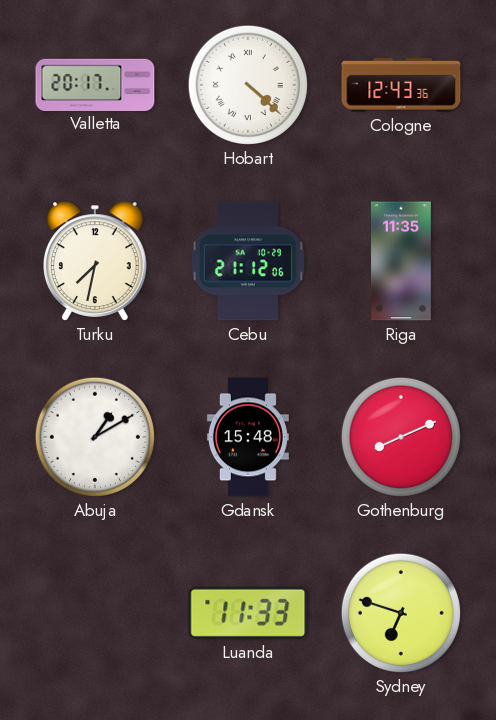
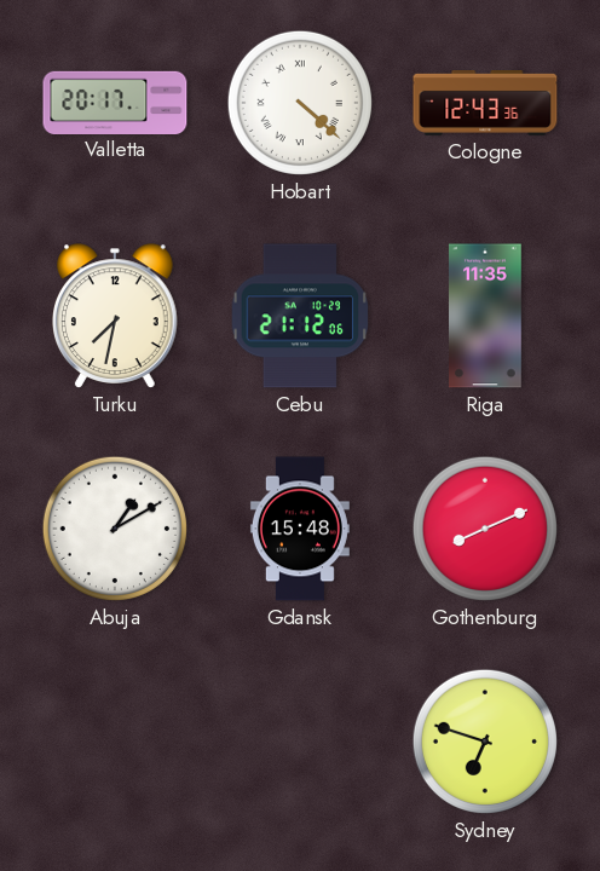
Luanda: 11:33 -> none
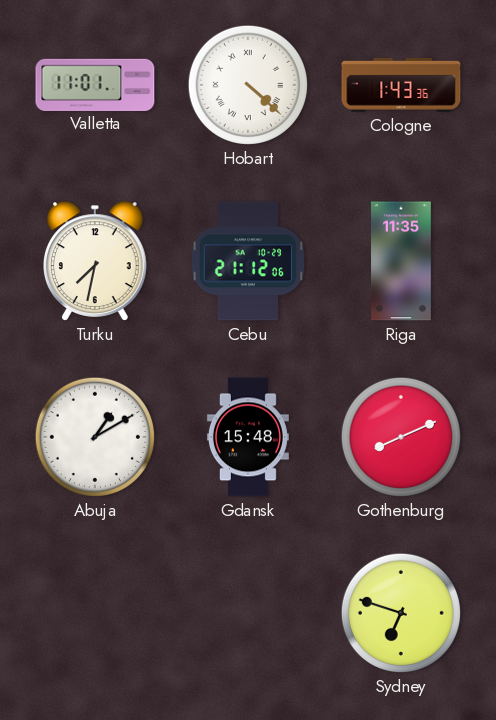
Valletta: 20:17 -> 11:01
Cologne: 12:43 -> 1:43
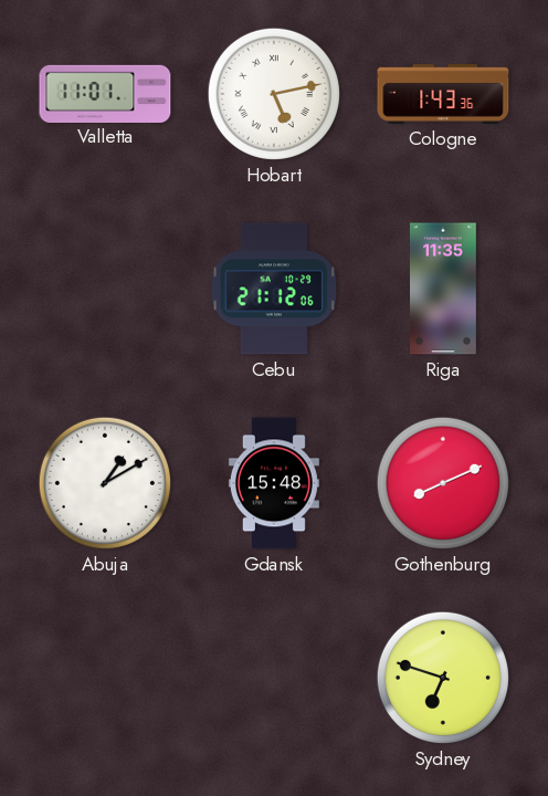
Hobart: 4:22 -> 5:13
Turku: 7:32 -> none
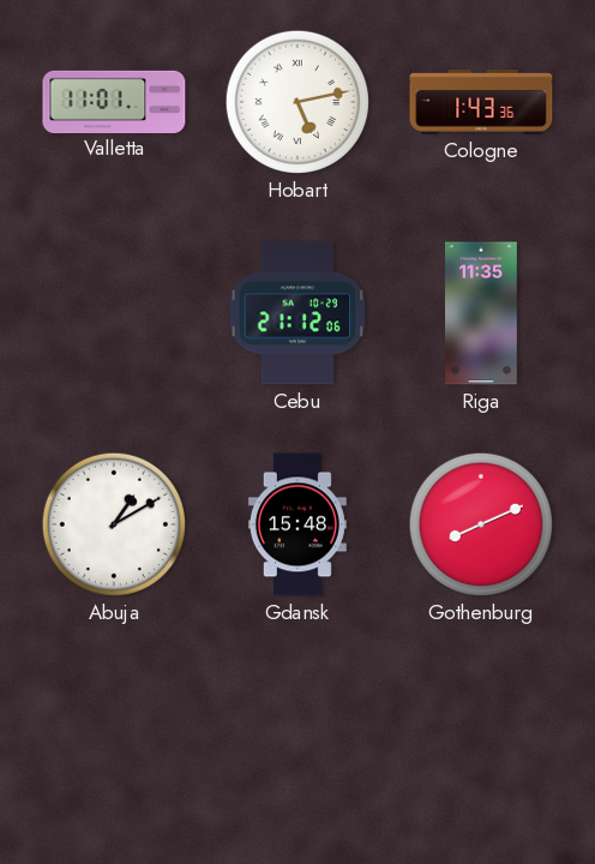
Sydney: 6:48 -> none
